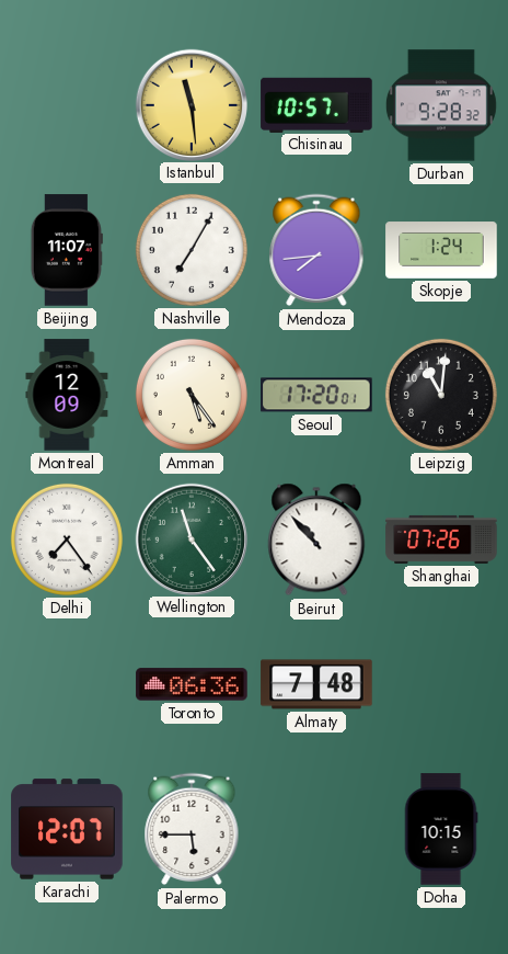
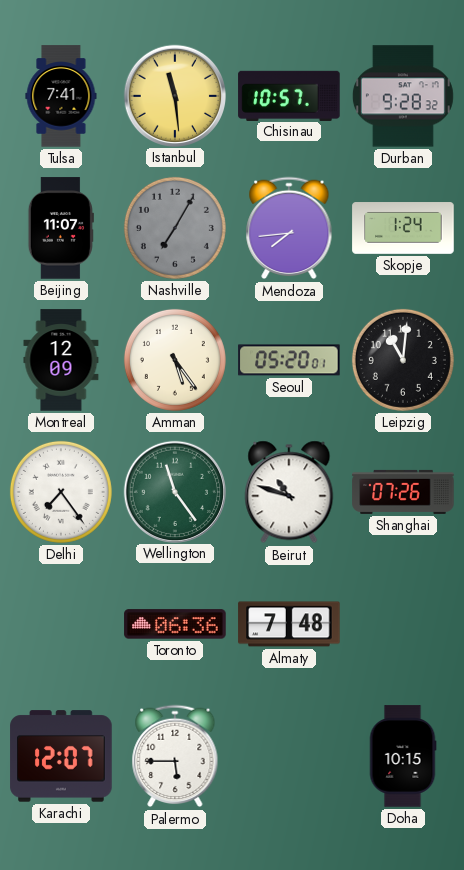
Tulsa: none -> 7:41
Nashville dial: white -> grey
Seoul: 17:20 -> 05:20
Beirut: 10:53 -> 10:48
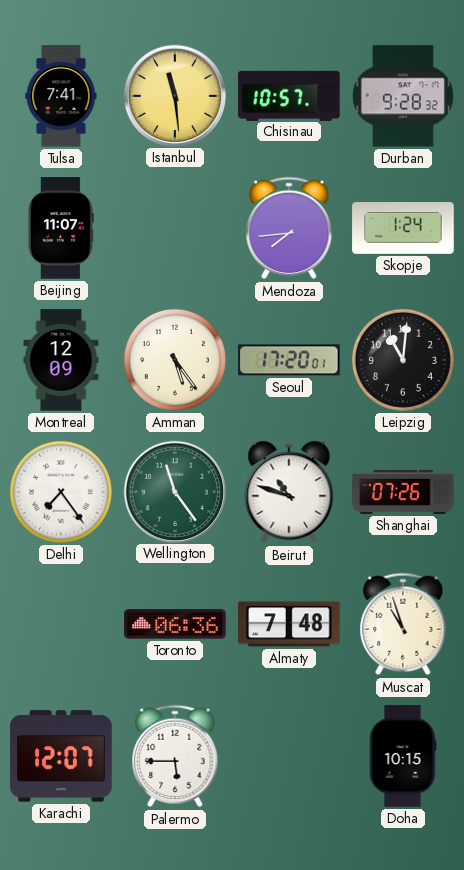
Nashville: 7:05 -> none
Seoul: 05:20 -> 17:20
Muscat: none -> 10:57
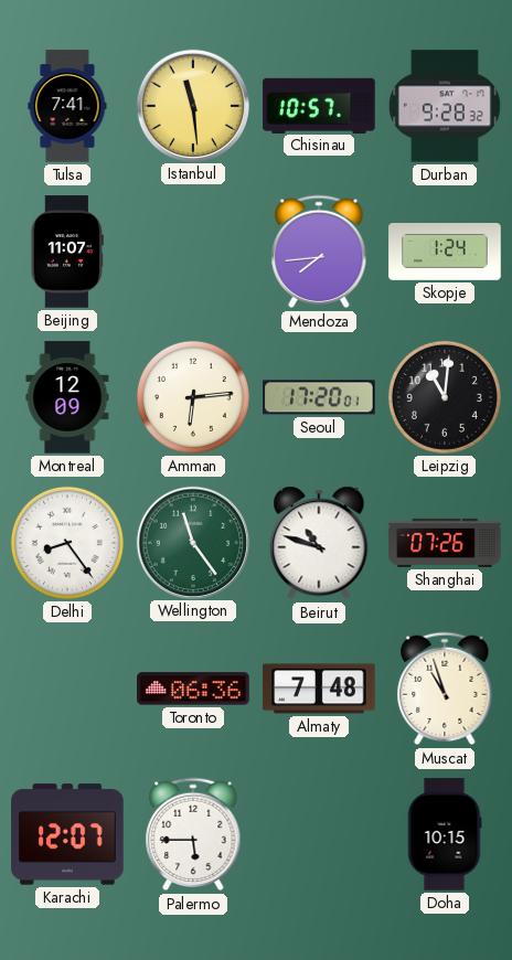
Amman: 5:24 -> 6:14
Delhi: 7:24 -> 8:24
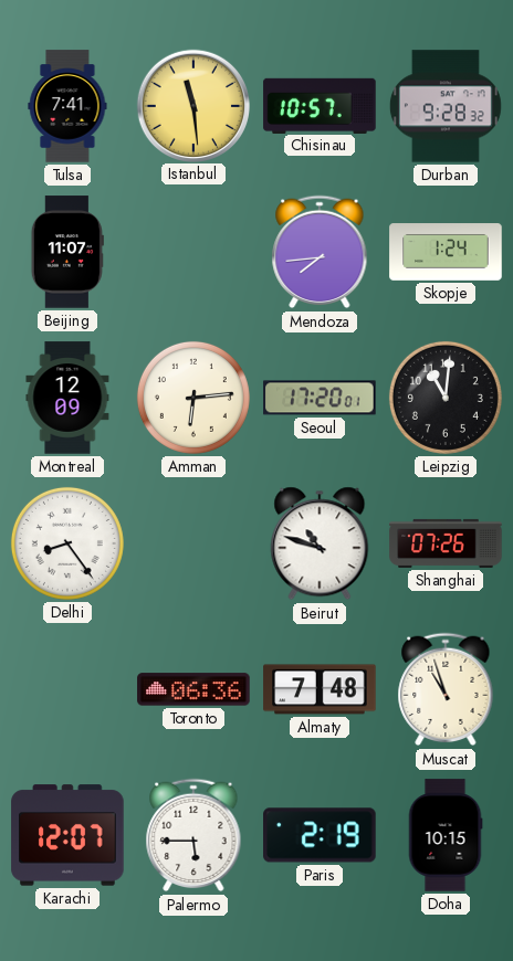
Wellington: 11:24 -> none
Paris: none -> 2:19
